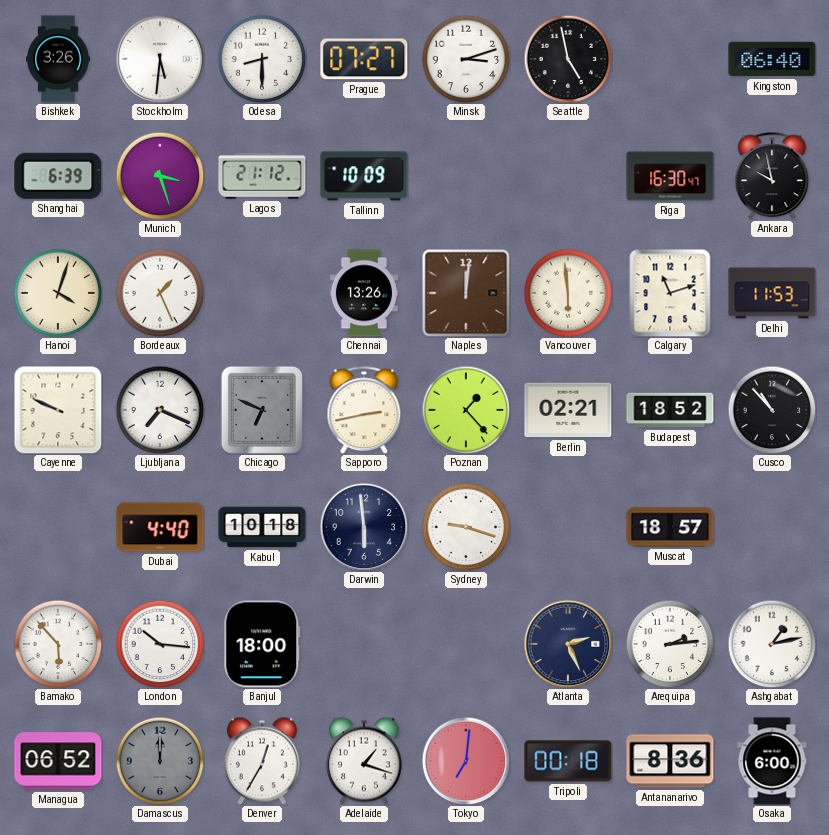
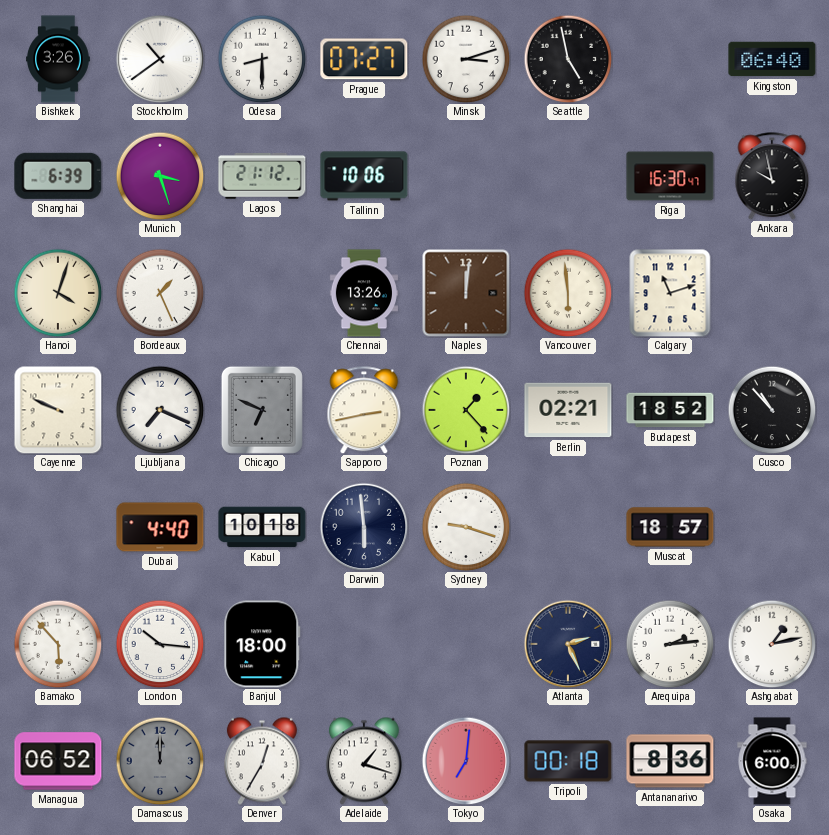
Stockholm: 5:31 -> 10:39
Tallinn: 10:09 -> 10:06
Delhi: 11:53 -> none
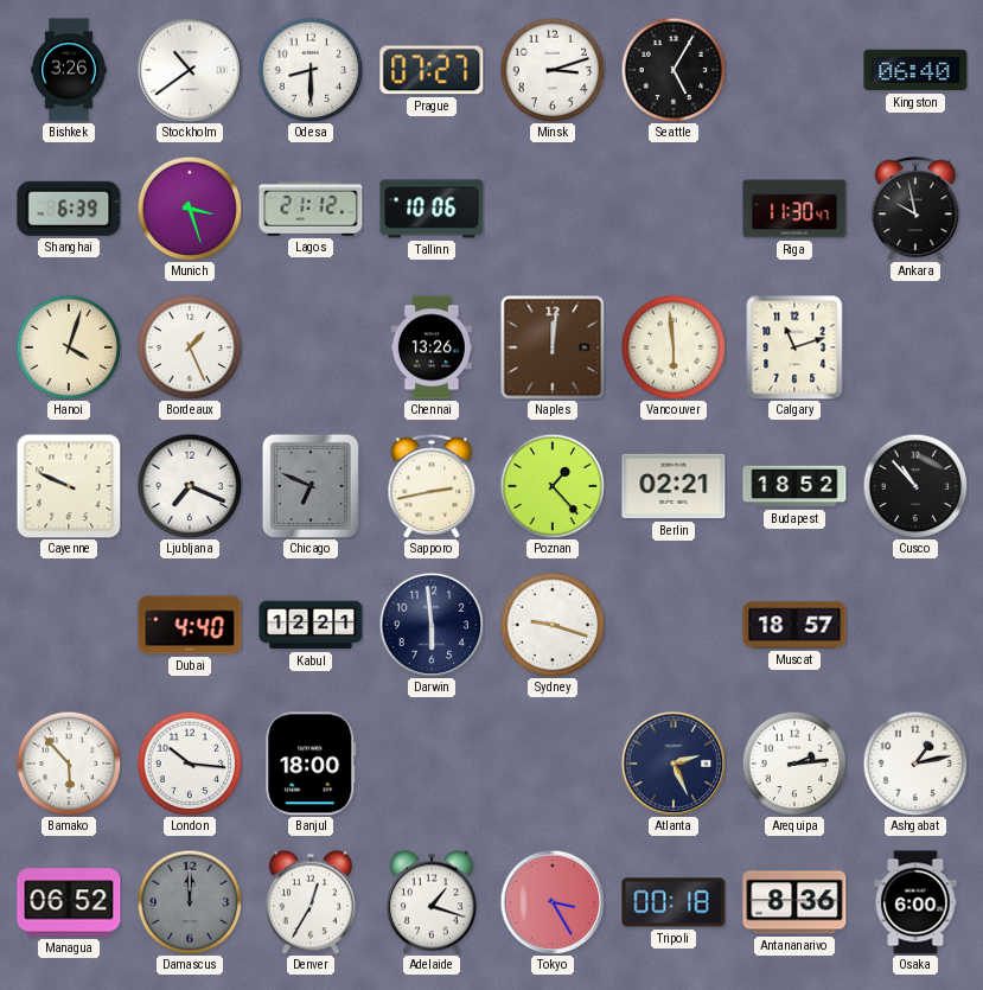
Seattle: 4:58 -> 5:05
Riga: 16:30 -> 11:30
Kabul: 10:18 -> 12:21
Tokyo: 7:01 -> 3:25
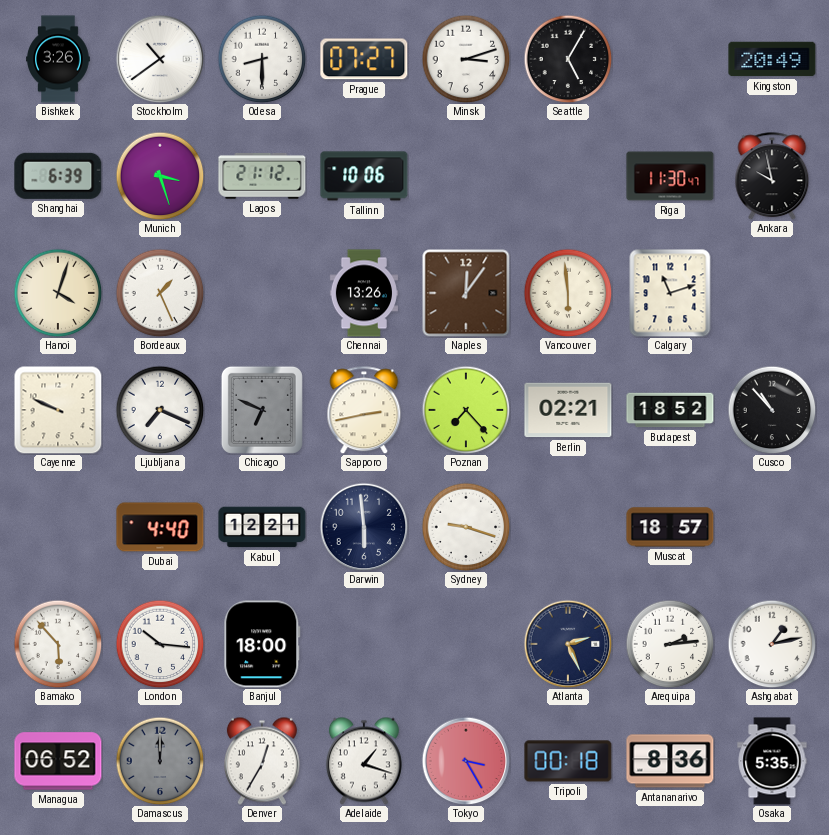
Kingston: 06:40 -> 20:49
Naples: 12:01 -> 12:06
Poznan: 1:23 -> 7:23
Osaka: 6:00 -> 5:35
